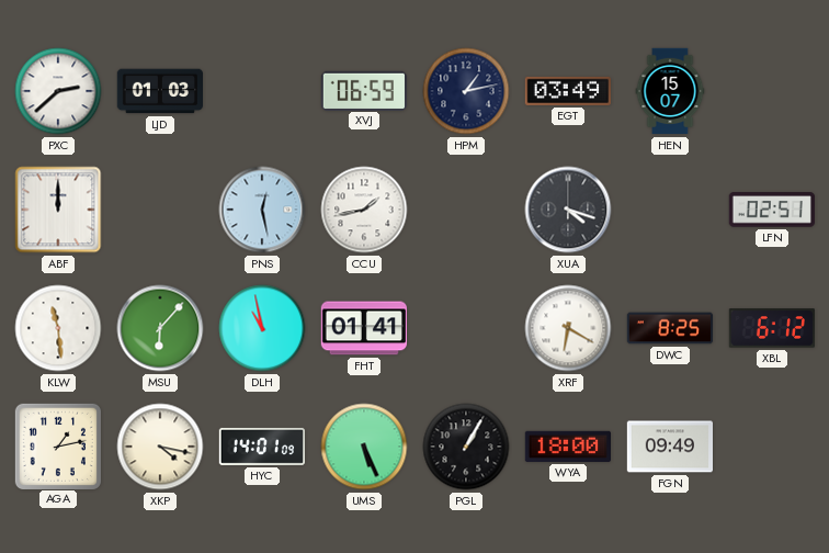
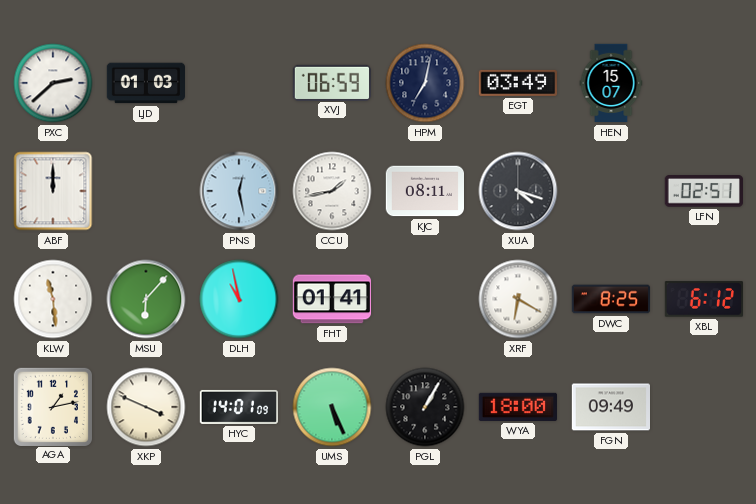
HPM: 1:13 -> 7:02
KJC: none -> 08:11
XKP: 4:17 -> 3:49
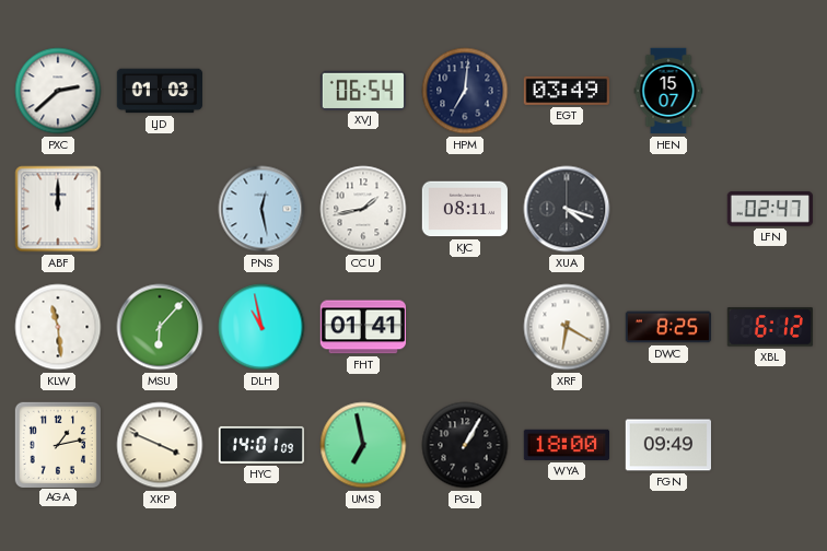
XVJ: 06:59 -> 06:54
HPM: 7:02 -> 7:01
LFN: 02:51 -> 02:47
UMS: 5:26 -> 6:58
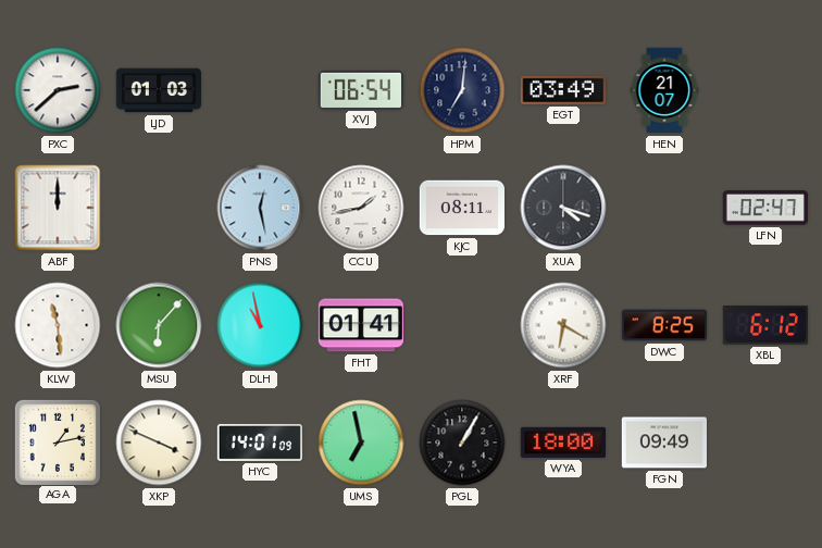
HEN: 15:07 -> 21:07
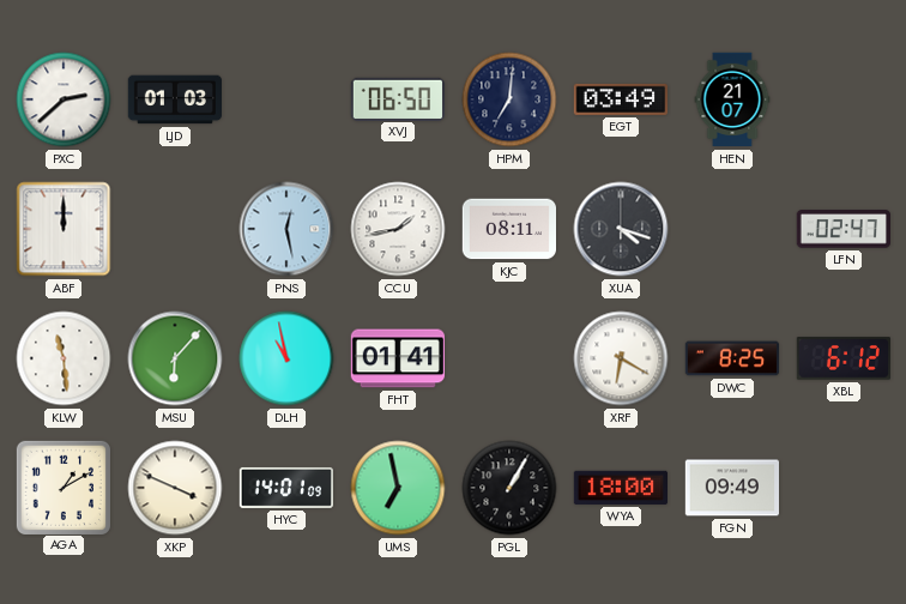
XVJ: 06:54 -> 06:50
AGA: 1:13 -> 1:10
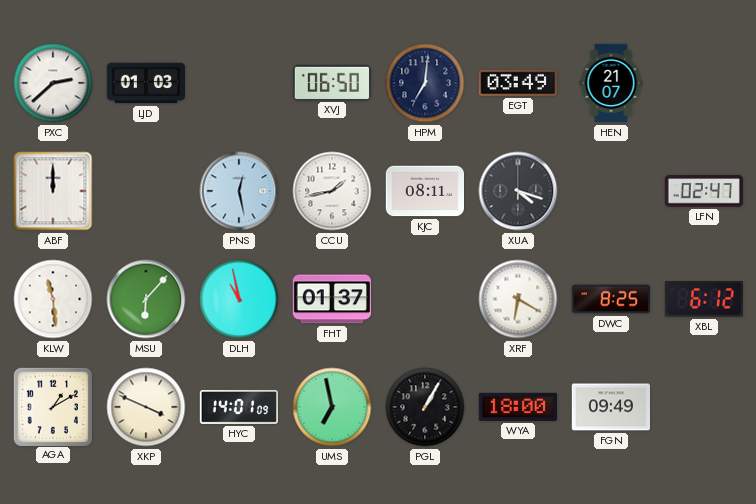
FHT: 01:41 -> 01:37
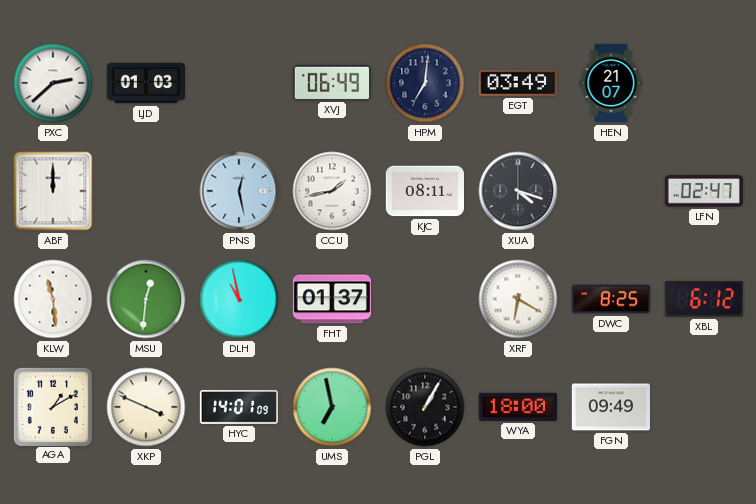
XVJ: 06:50 -> 06:49
MSU: 6:07 -> 12:31
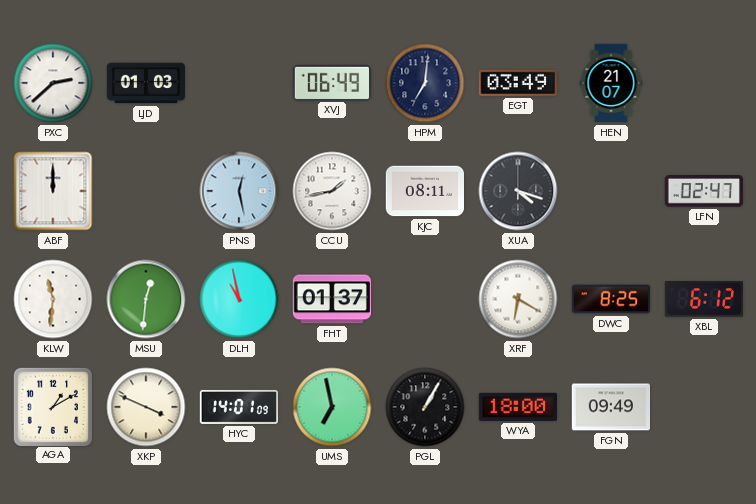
KLW: 11:29 -> 11:31
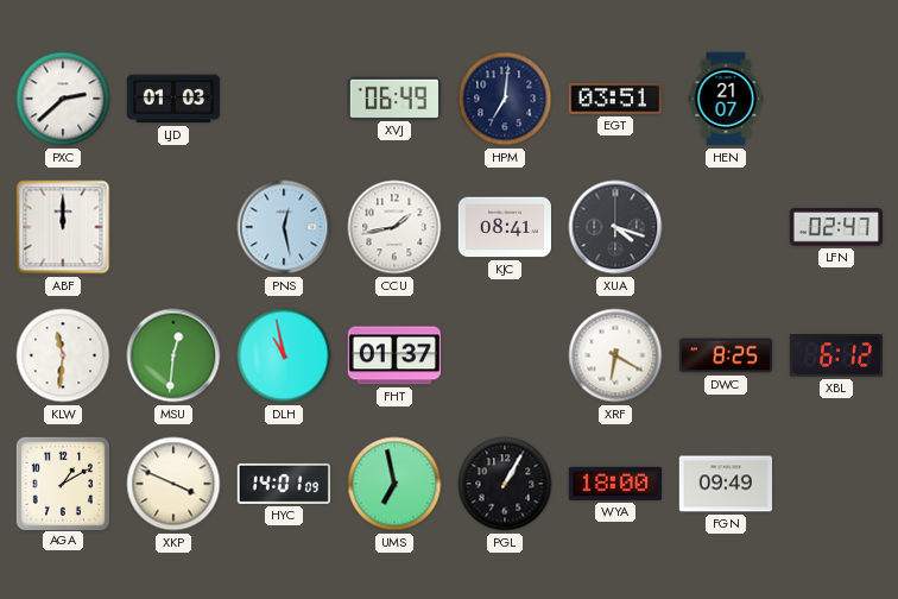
EGT: 03:49 -> 03:51
KJC: 08:11 -> 08:41
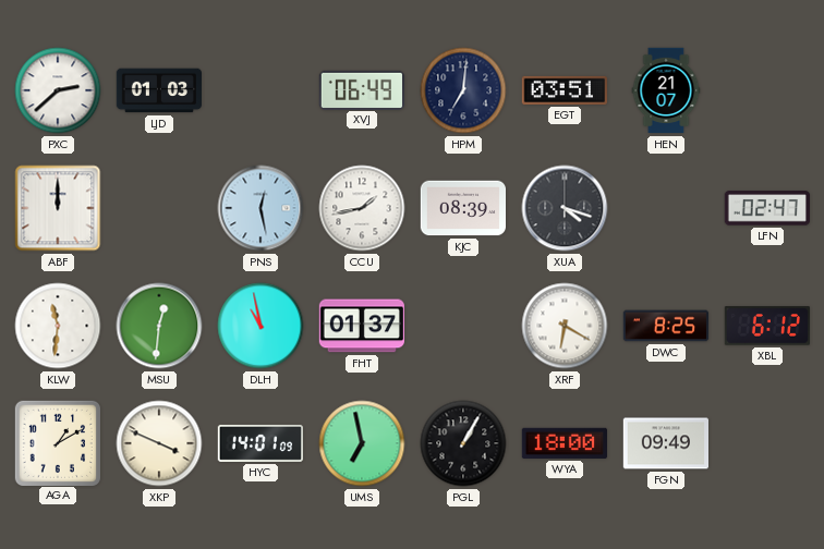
KJC: 08:41 -> 08:39
